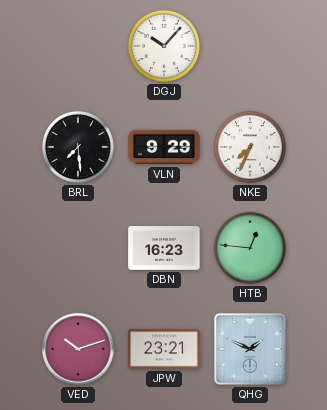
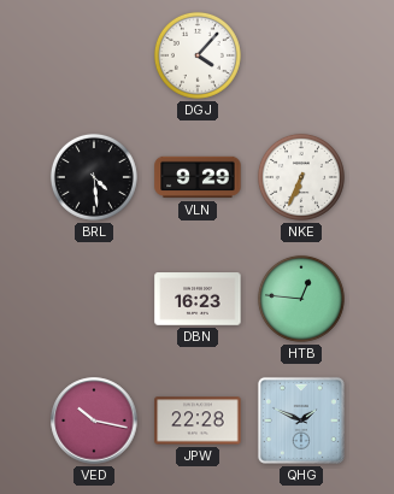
DGJ: 10:07 -> 4:07
BRL: 7:29 -> 4:29
NKE: 7:34 -> 6:34
VED: 10:12 -> 10:17
JPW: 23:21 -> 22:28
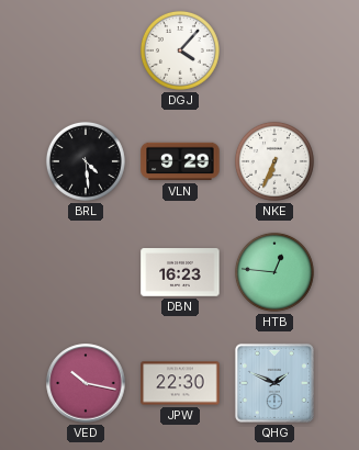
JPW: 22:28 -> 22:30
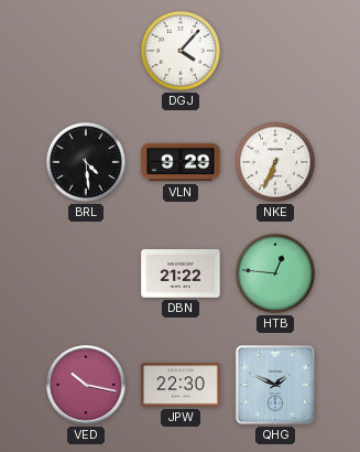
DBN: 16:23 -> 21:22
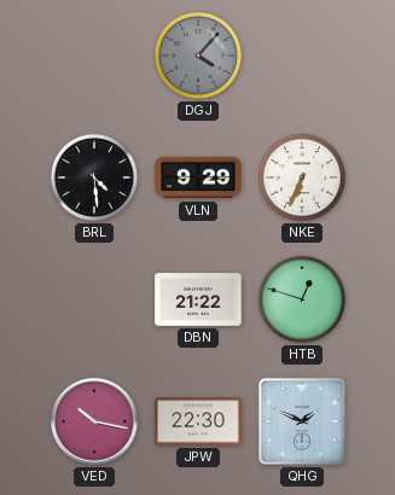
DGJ dial: white -> grey
HTB: 12:46 -> 12:48
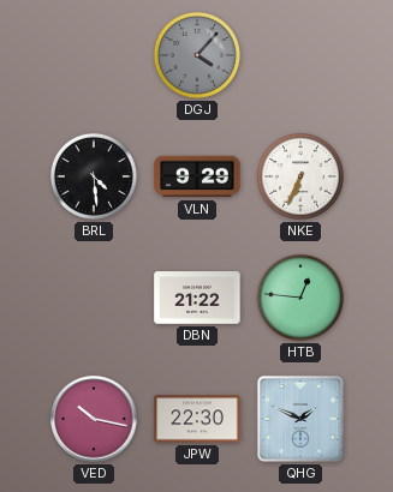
HTB: 12:48 -> 12:46
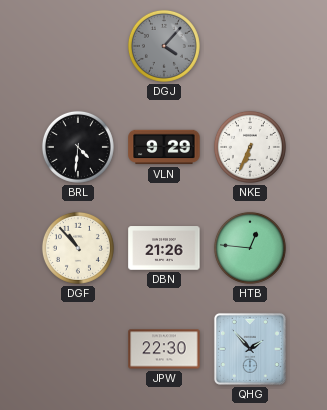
BRL: 4:29 -> 4:31
DGF: none -> 10:53
DBN: 21:22 -> 21:26
VED: 10:17 -> none
QHG: 1:49 -> 1:53
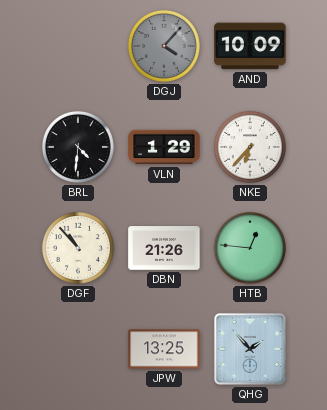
AND: none -> 10:09
VLN: 9:29 -> 1:29
NKE: 6:34 -> 6:37
JPW: 22:30 -> 13:25
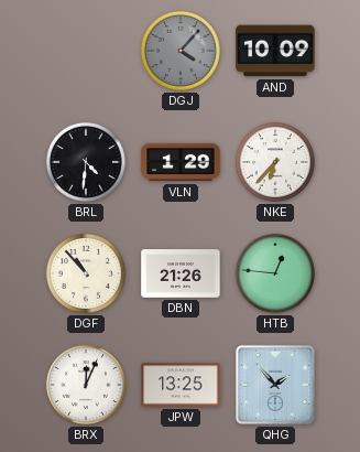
BRX: none -> 12:04
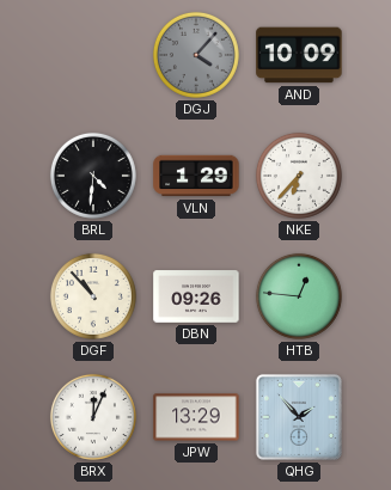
DBN: 21:26 -> 09:26
JPW: 13:25 -> 13:29
